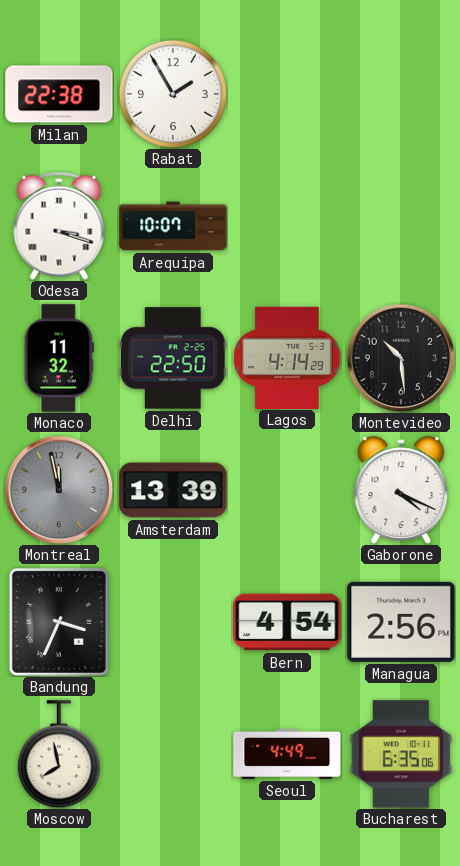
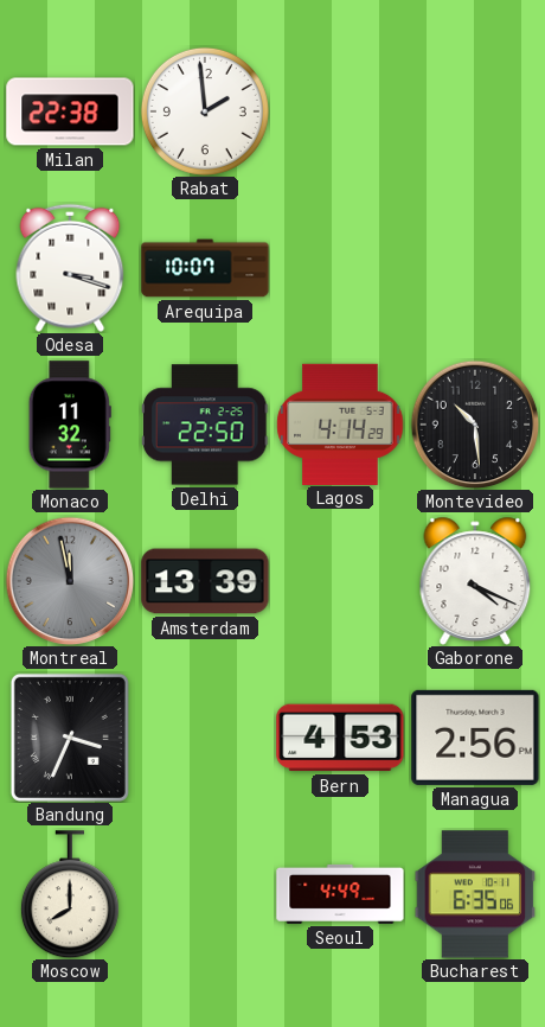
Rabat: 1:55 -> 1:59
Bern: 4:54 -> 4:53
Moscow: 7:58 -> 8:00
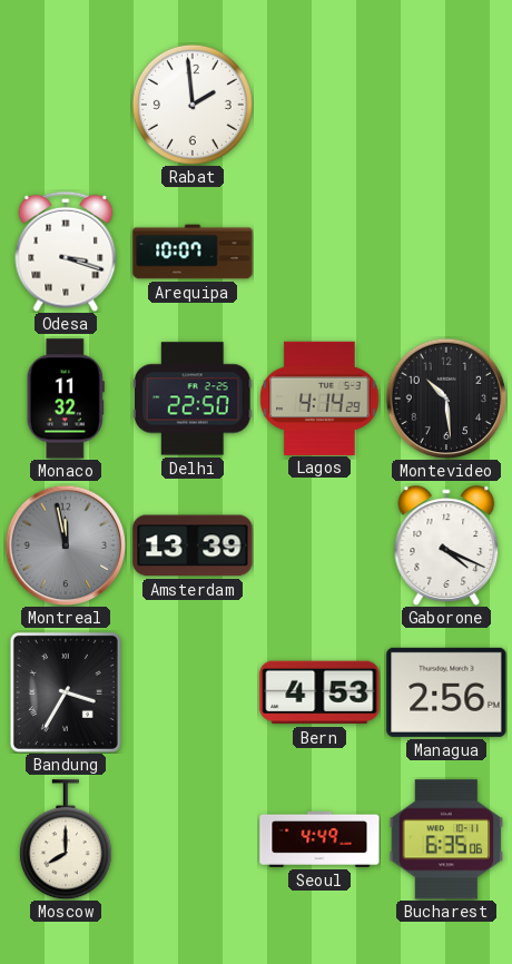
Milan: 22:38 -> none
Bandung: 3:34 -> 3:35
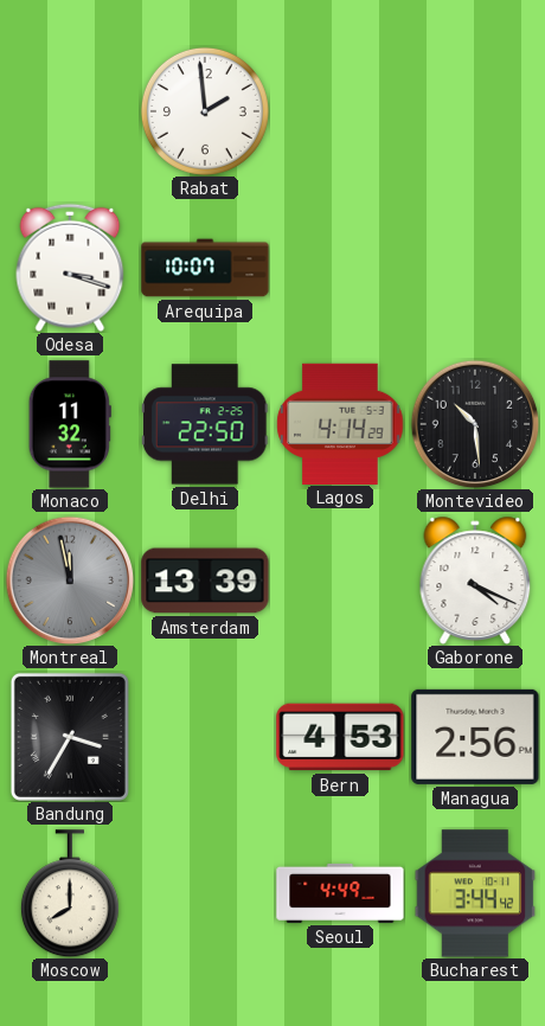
Bucharest: 6:35 -> 3:44
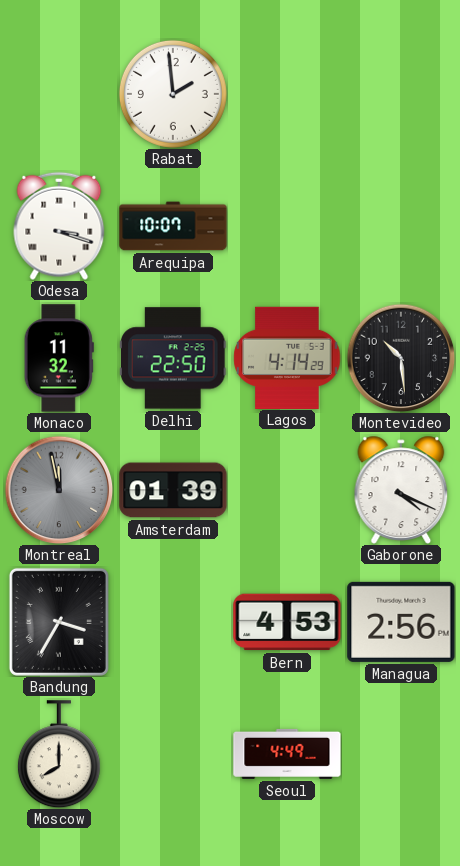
Amsterdam: 13:39 -> 01:39
Bucharest: 3:44 -> none
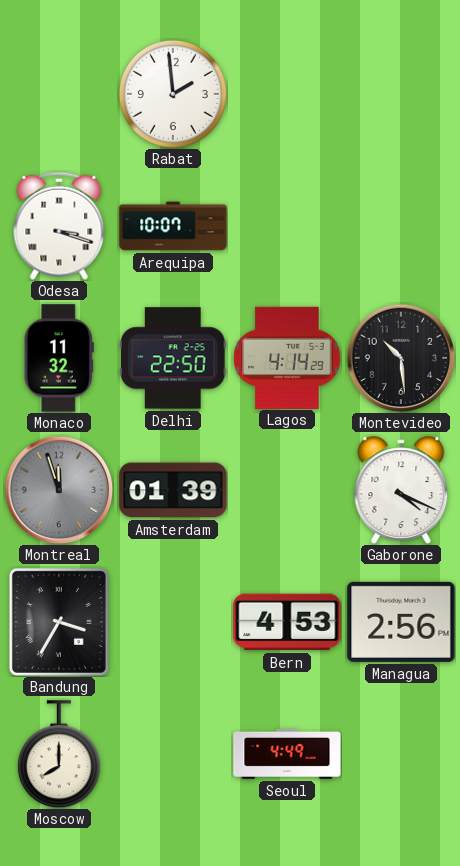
Montreal: 11:58 -> 11:57
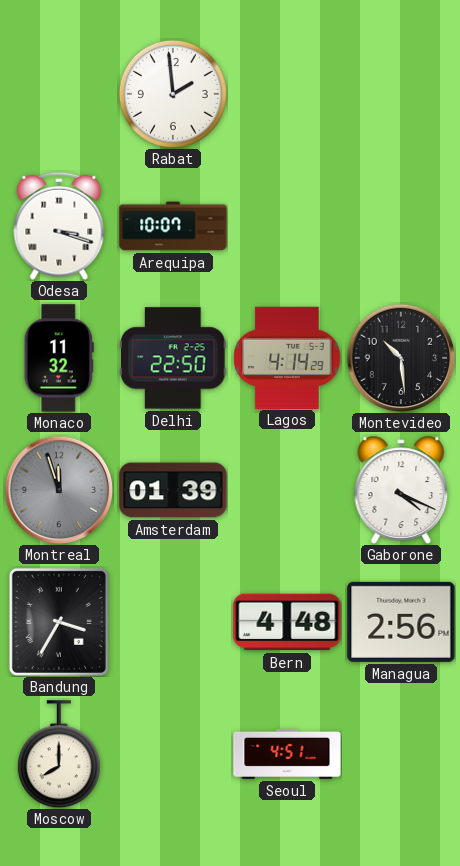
Bern: 4:53 -> 4:48
Seoul: 4:49 -> 4:51
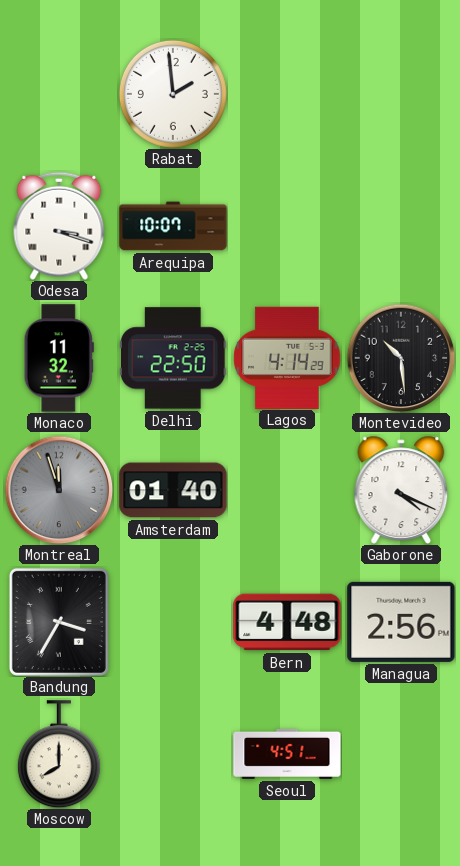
Amsterdam: 01:39 -> 01:40
